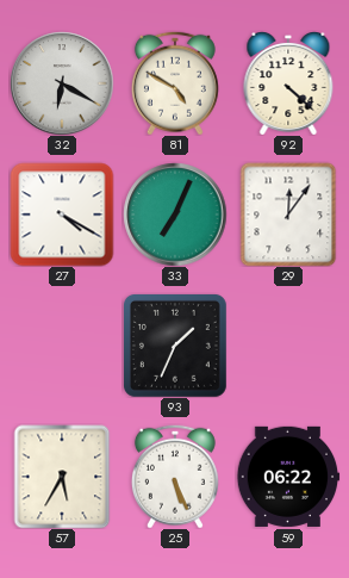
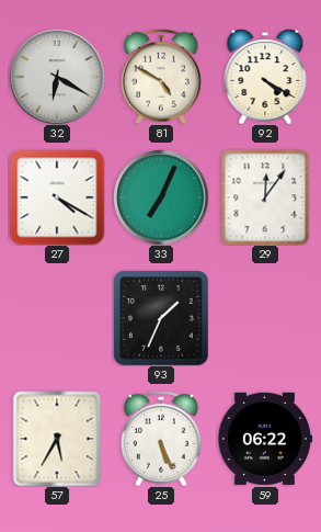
92: 4:22 -> 4:20
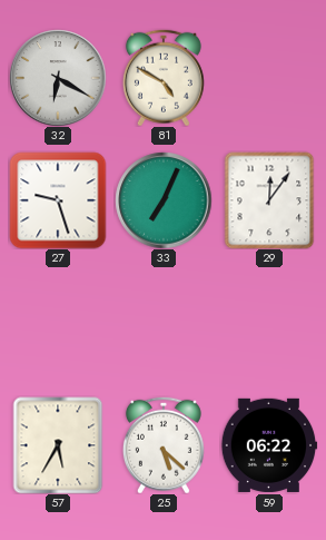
92: 4:20 -> none
27: 4:20 -> 9:27
93: 1:34 -> none
25: 5:26 -> 5:22
